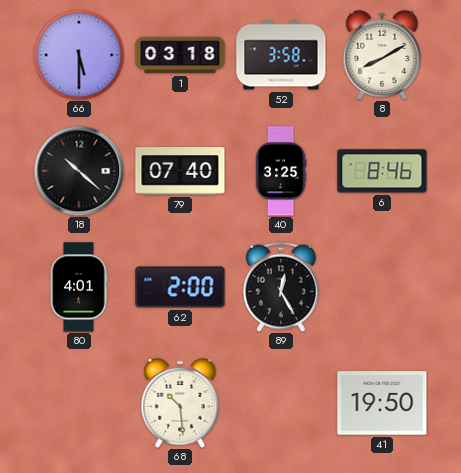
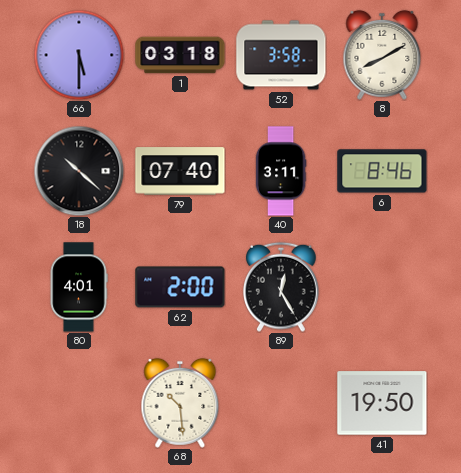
40: 3:25 -> 3:11
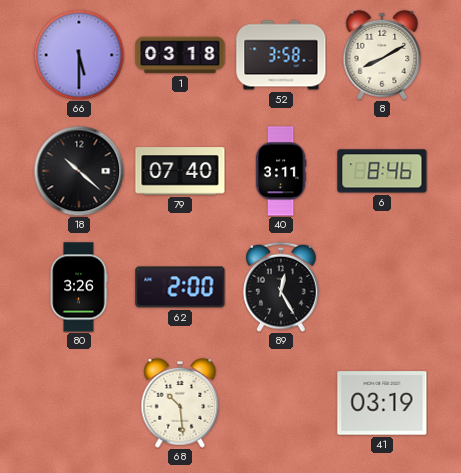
80: 4:01 -> 3:26
41: 19:50 -> 03:19
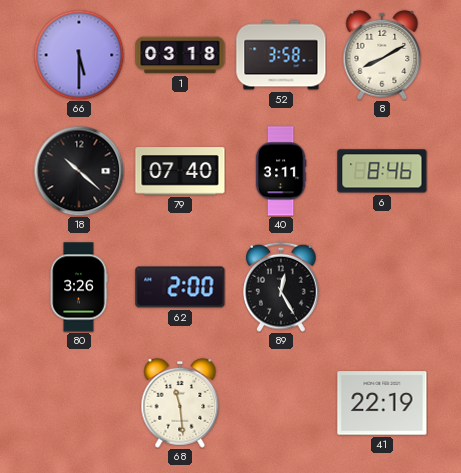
68: 10:29 -> 11:29
41: 03:19 -> 22:19
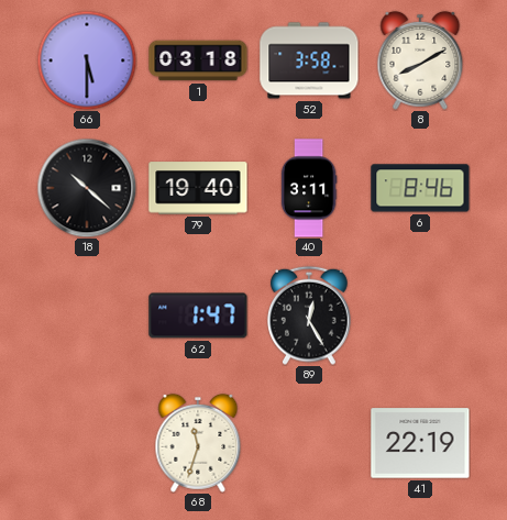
79: 07:40 -> 19:40
80: 3:26 -> none
62: 2:00 -> 1:47
68: 11:29 -> 11:33
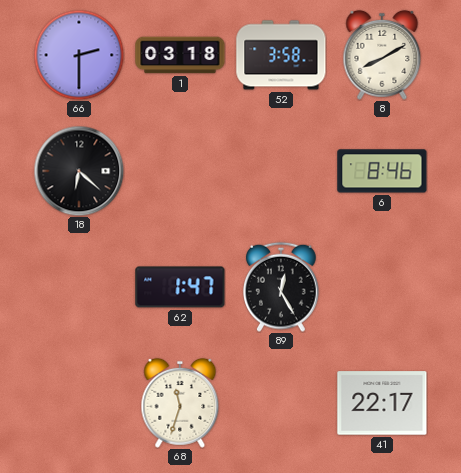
66: 5:30 -> 2:30
18: 10:22 -> 6:22
79: 19:40 -> none
40: 3:11 -> none
41: 22:19 -> 22:17
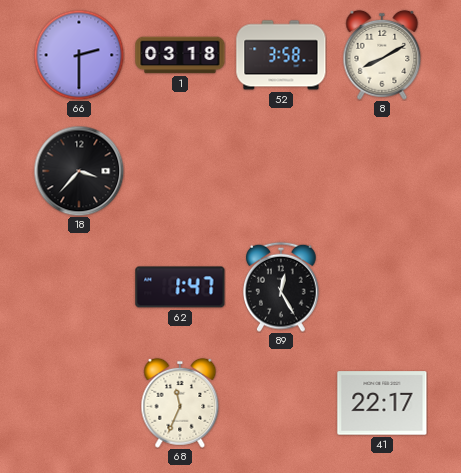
18: 6:22 -> 3:37
6: 8:46 -> none
68: 11:33 -> 11:34
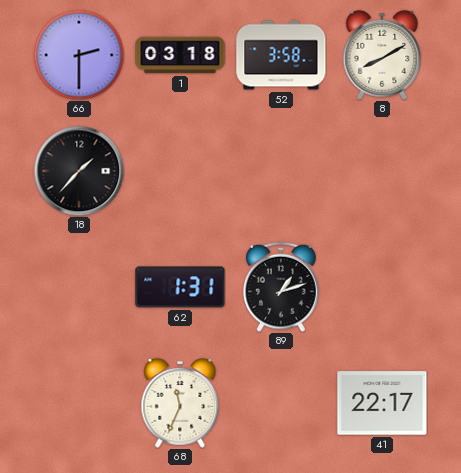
18: 3:37 -> 1:37
62: 1:47 -> 1:31
89: 12:25 -> 1:12
